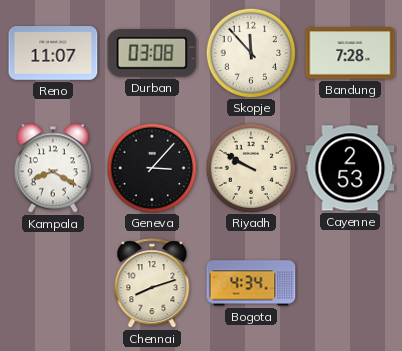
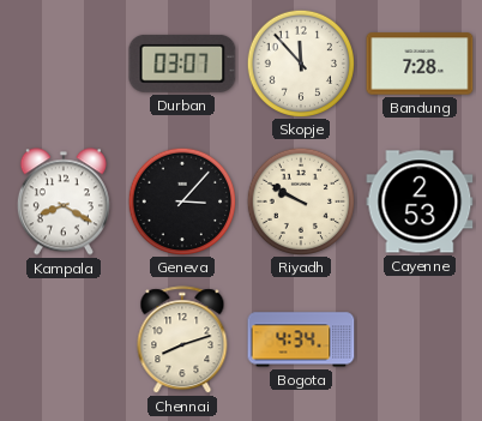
Reno: 11:07 -> none
Durban: 03:08 -> 03:07
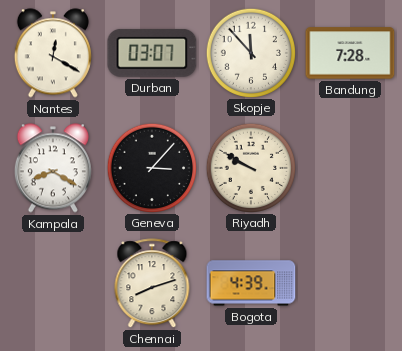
Nantes: none -> 12:20
Cayenne: 2:53 -> none
Bogota: 4:34 -> 4:39
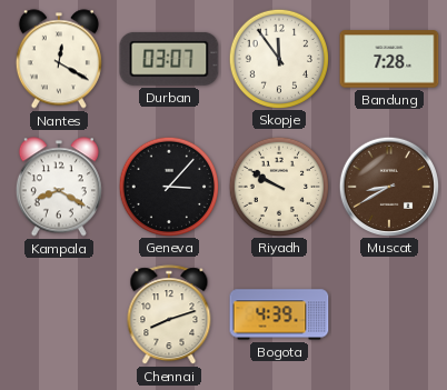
Skopje: 11:53 -> 11:54
Muscat: none -> 8:40
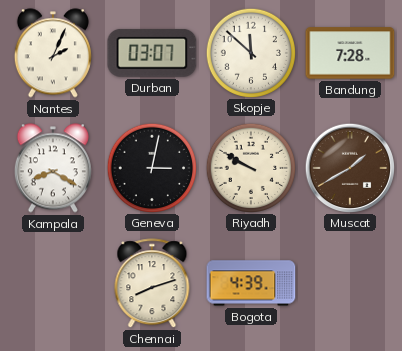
Nantes: 12:20 -> 2:04
Skopje: 11:54 -> 11:52
Geneva: 3:07 -> 3:02
Muscat: 8:40 -> 1:40
